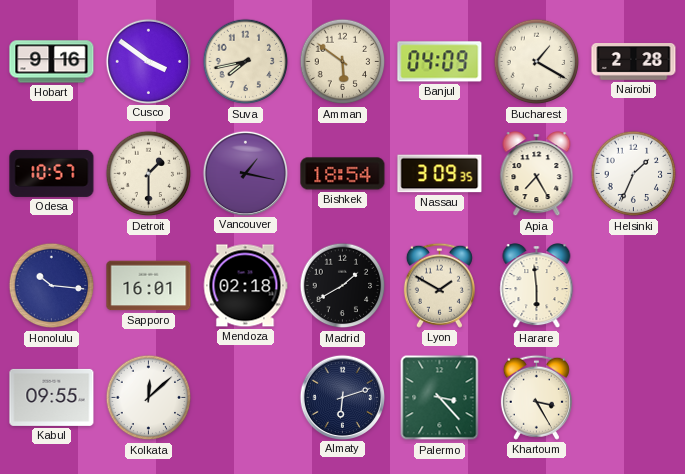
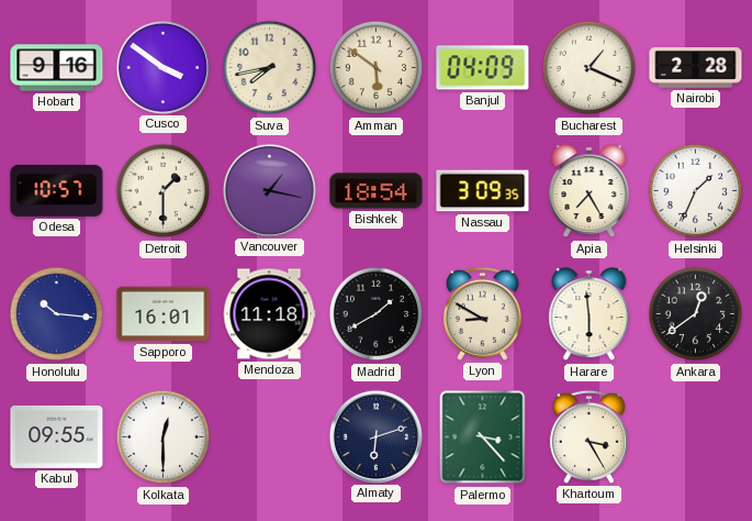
Bucharest: 1:20 -> 1:19
Mendoza: 02:18 -> 11:18
Lyon: 1:50 -> 8:50
Ankara: none -> 12:39
Kolkata: 12:08 -> 12:30
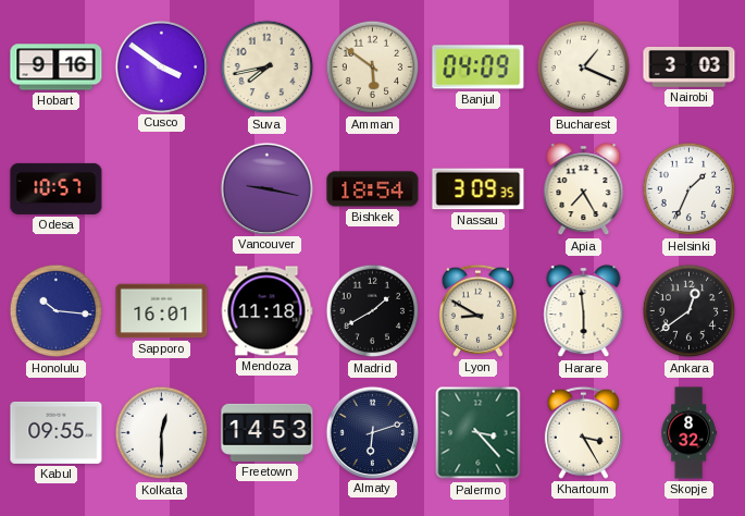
Nairobi: 2:28 -> 3:03
Detroit: 1:30 -> none
Vancouver: 1:17 -> 9:17
Freetown: none -> 14:53
Skopje: none -> 8:32
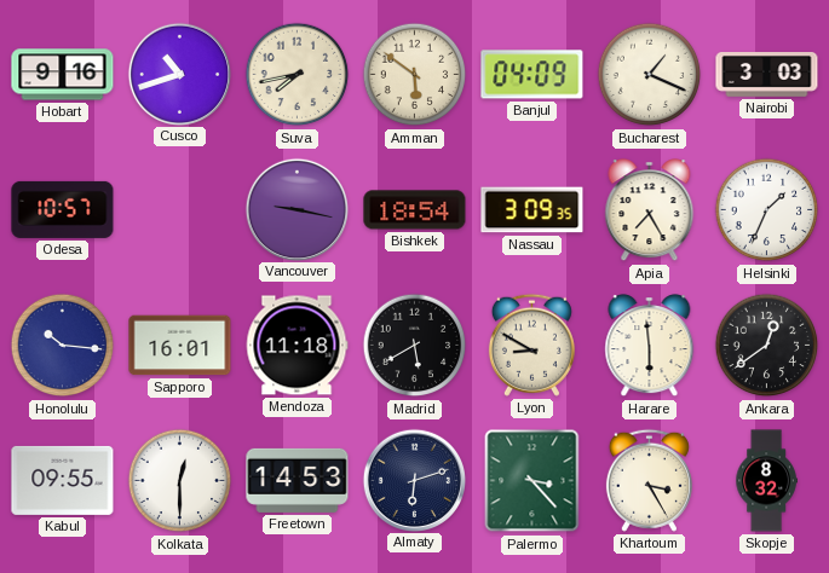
Cusco: 3:51 -> 10:42
Madrid: 1:40 -> 5:40
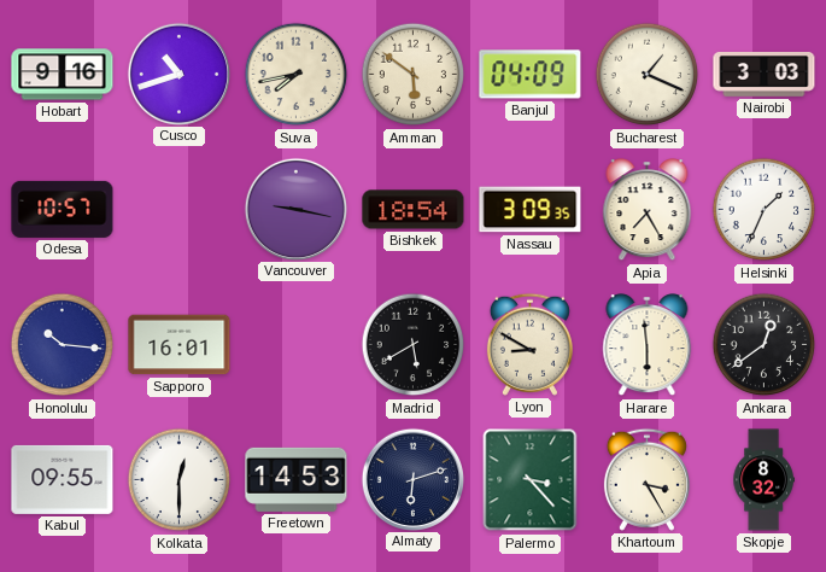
Mendoza: 11:18 -> none
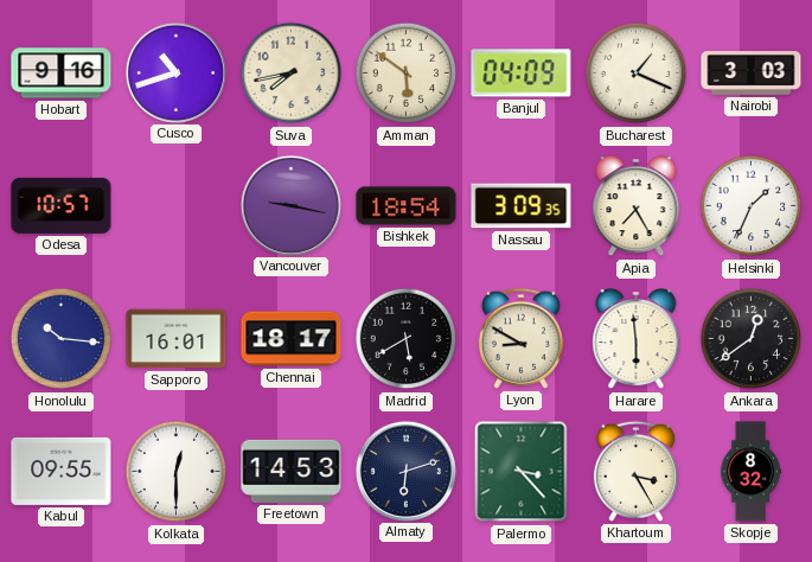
Chennai: none -> 18:17
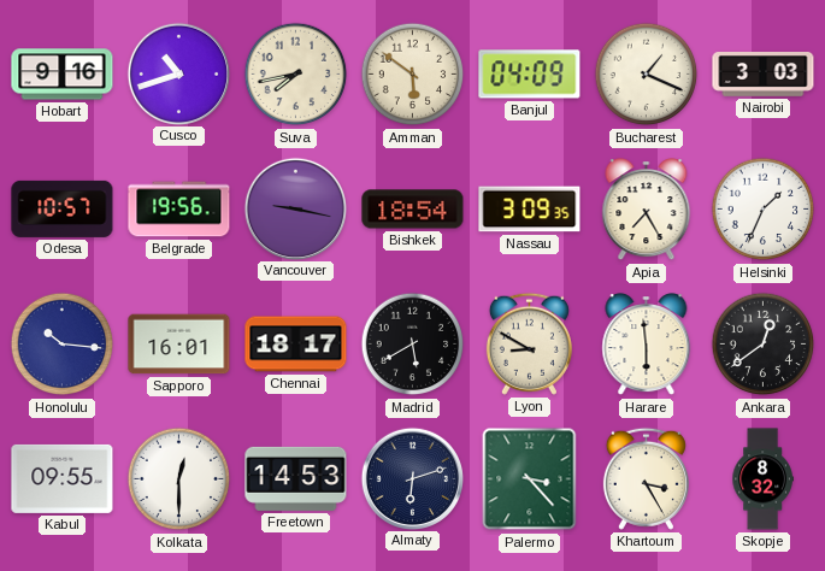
Belgrade: none -> 19:56
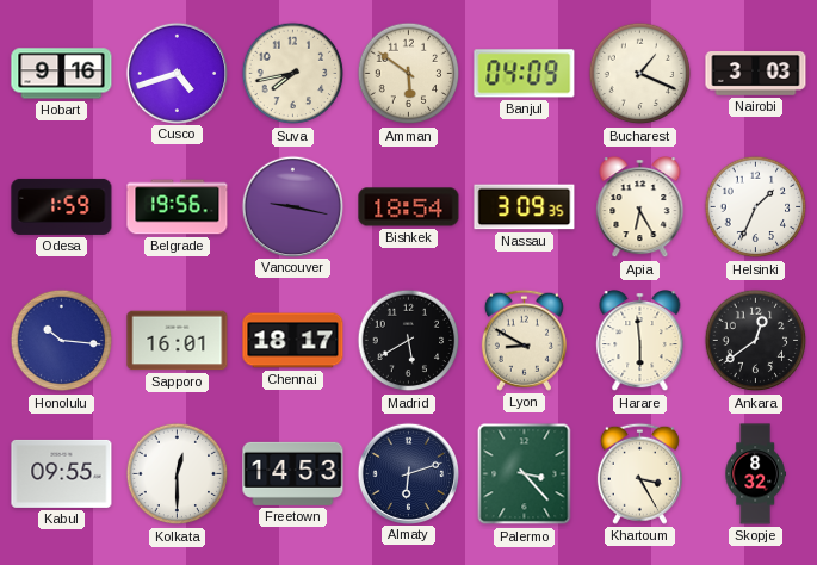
Cusco: 10:42 -> 4:42
Odesa: 10:57 -> 1:59
Apia: 7:25 -> 6:25
